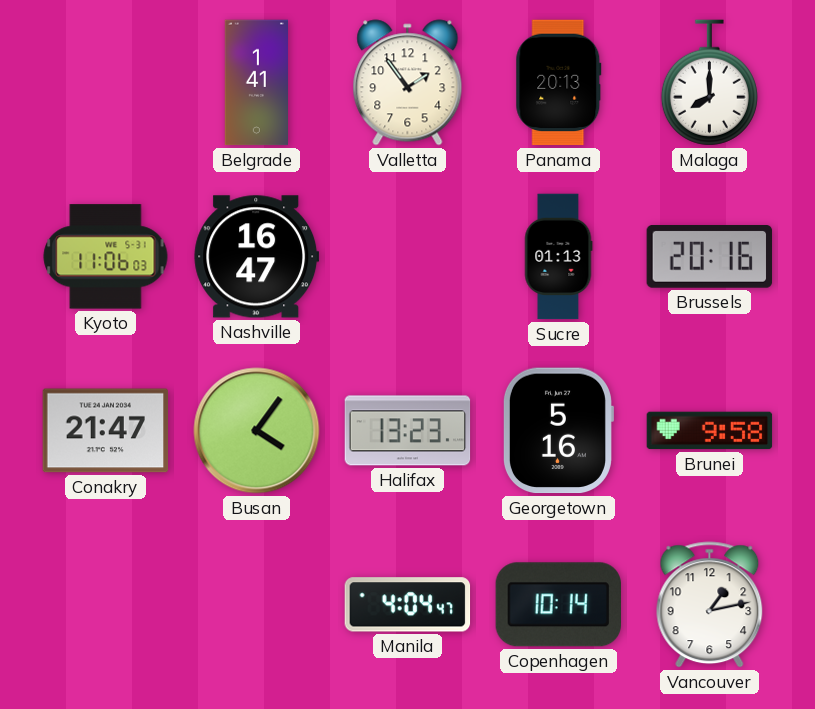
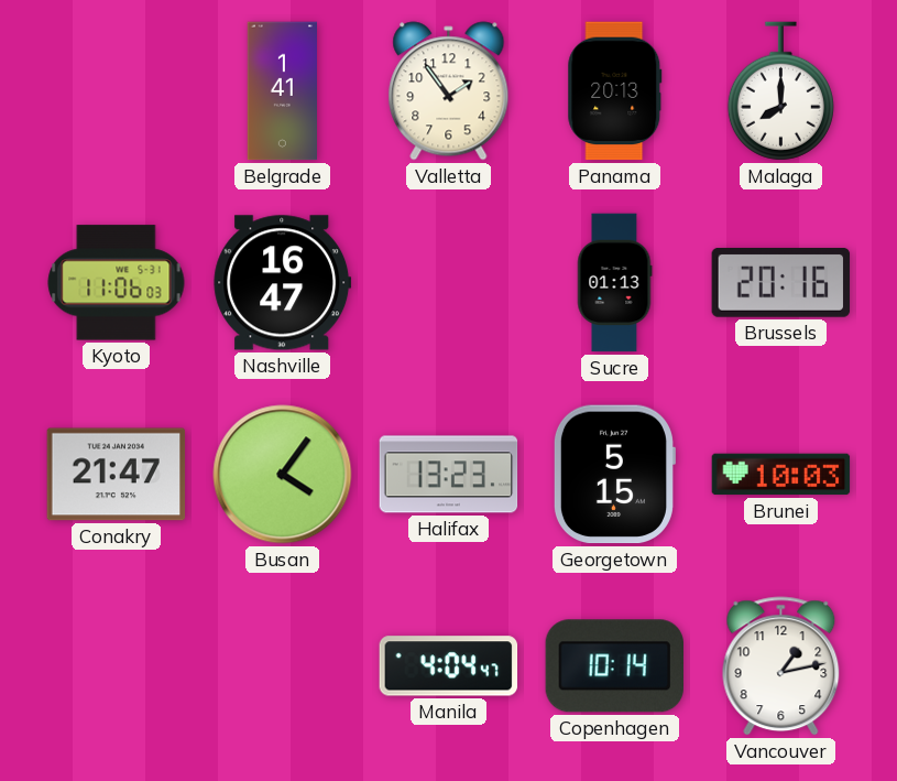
Georgetown: 5:16 -> 5:15
Brunei: 9:58 -> 10:03
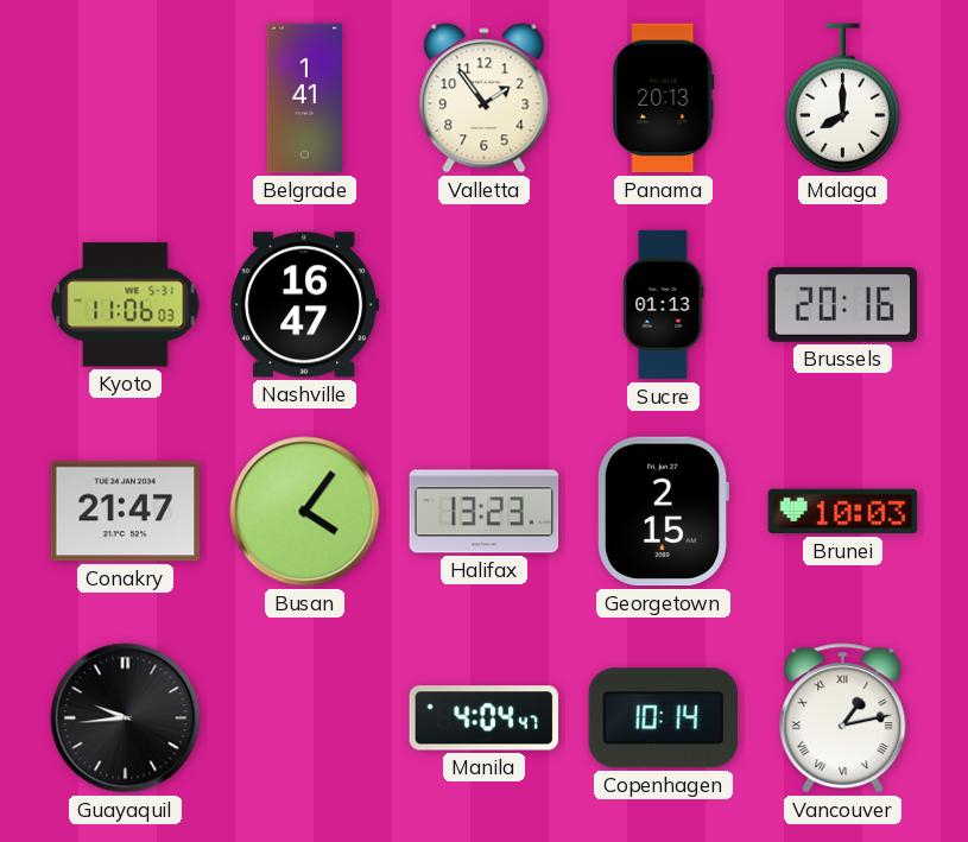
Georgetown: 5:15 -> 2:15
Guayaquil: none -> 9:44
Vancouver numerals: Arabic -> Roman
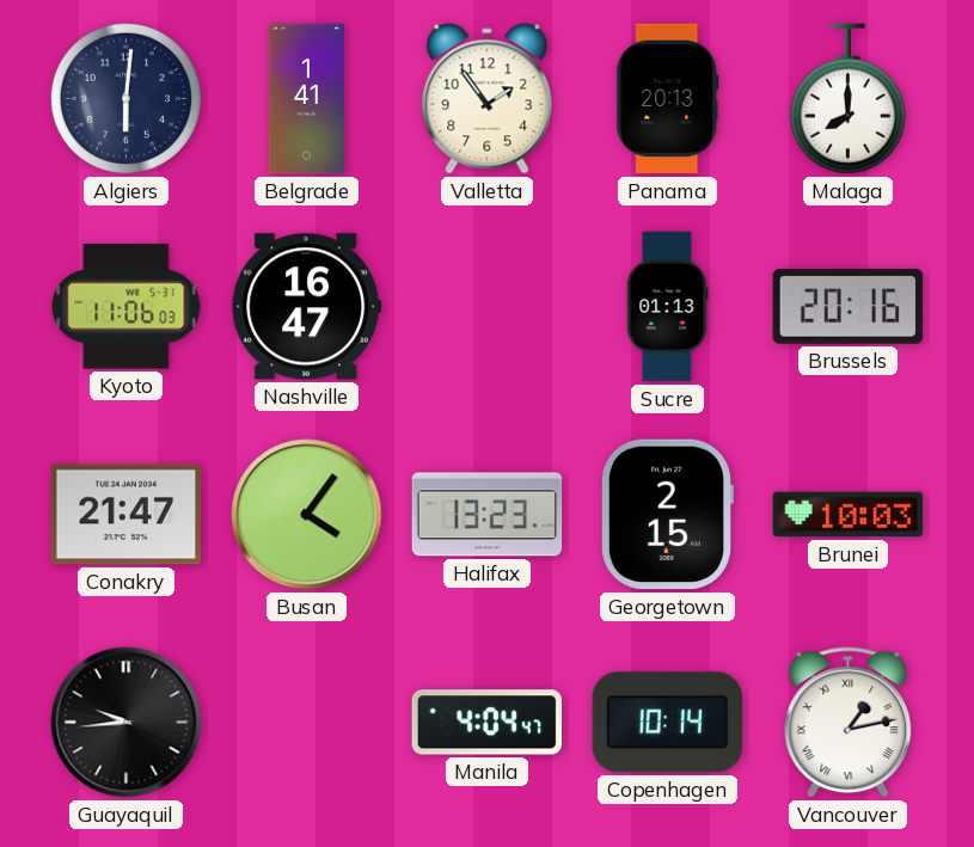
Algiers: none -> 6:01
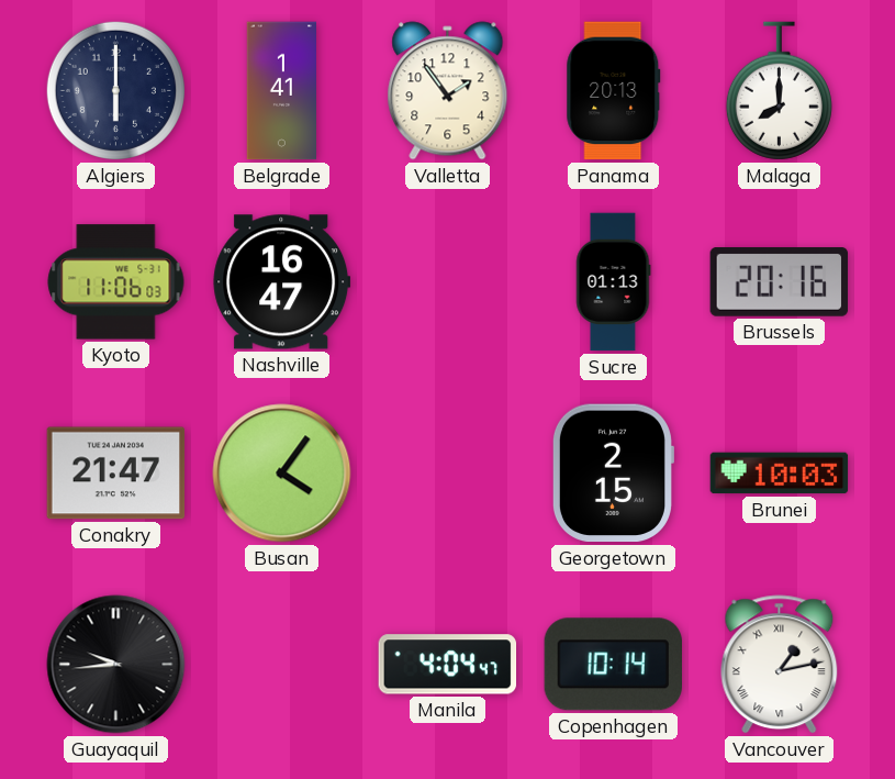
Algiers: 6:01 -> 6:00
Halifax: 13:23 -> none
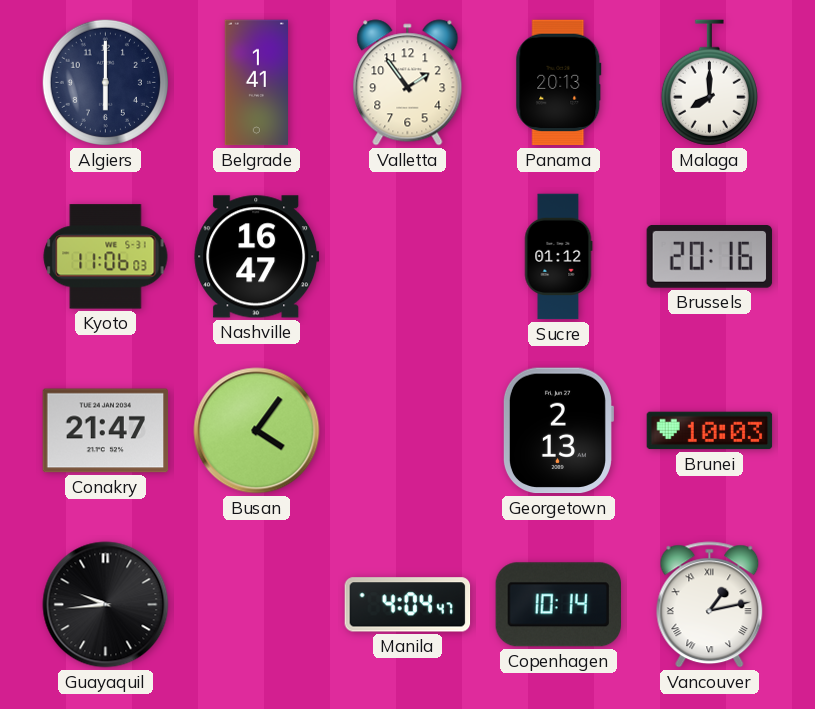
Sucre: 01:13 -> 01:12
Georgetown: 2:15 -> 2:13
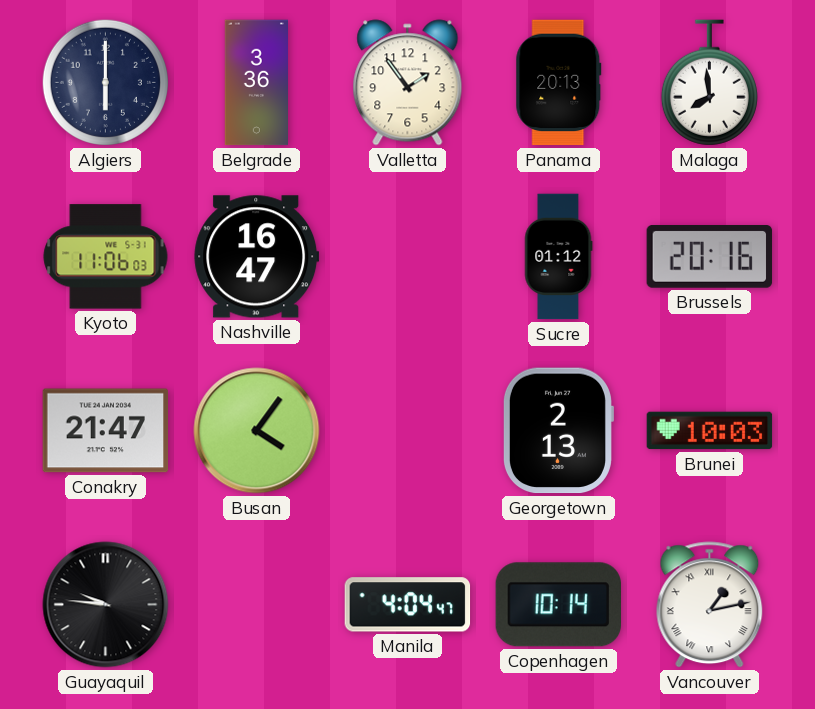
Belgrade: 1:41 -> 3:36
Malaga: 8:00 -> 7:59
Guayaquil: 9:44 -> 9:46
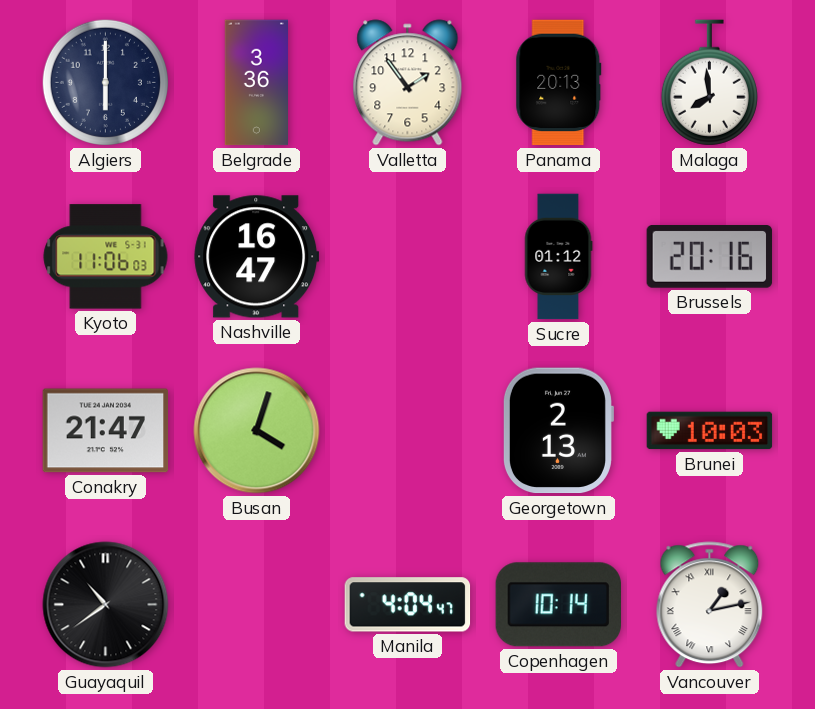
Busan: 4:06 -> 4:03
Guayaquil: 9:46 -> 10:39
